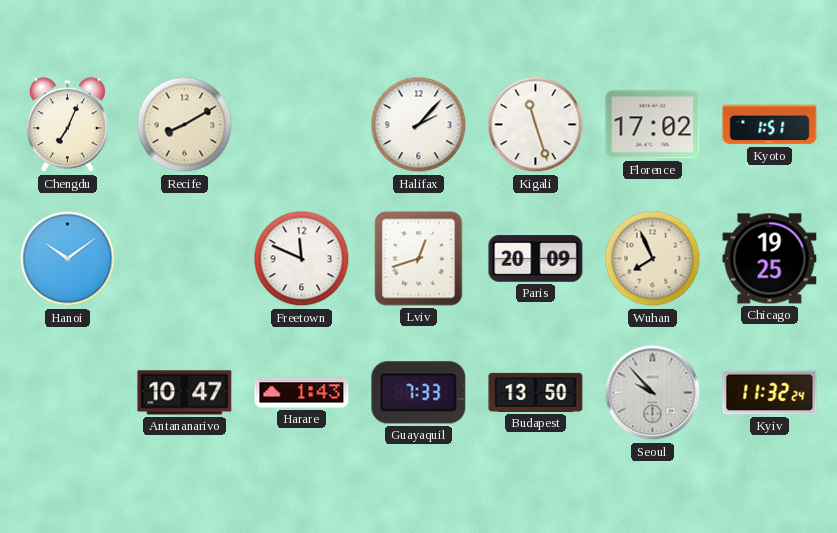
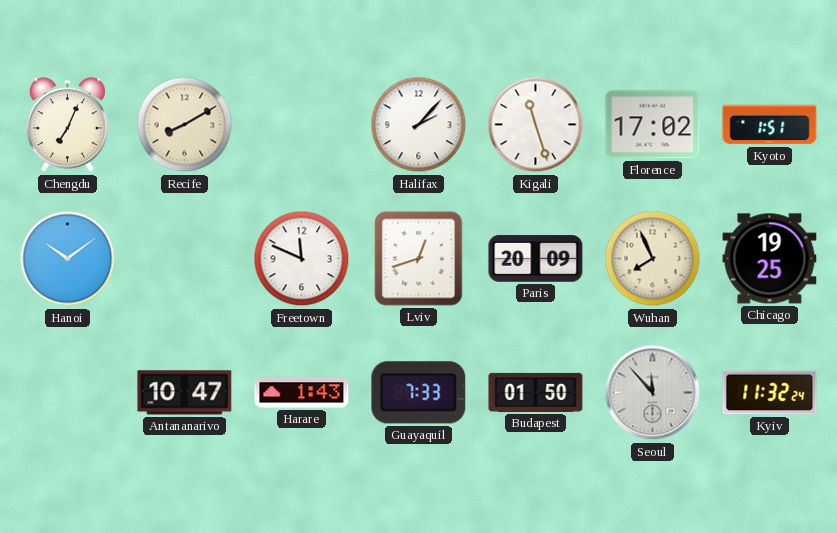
Budapest: 13:50 -> 01:50
Seoul: 9:53 -> 11:53
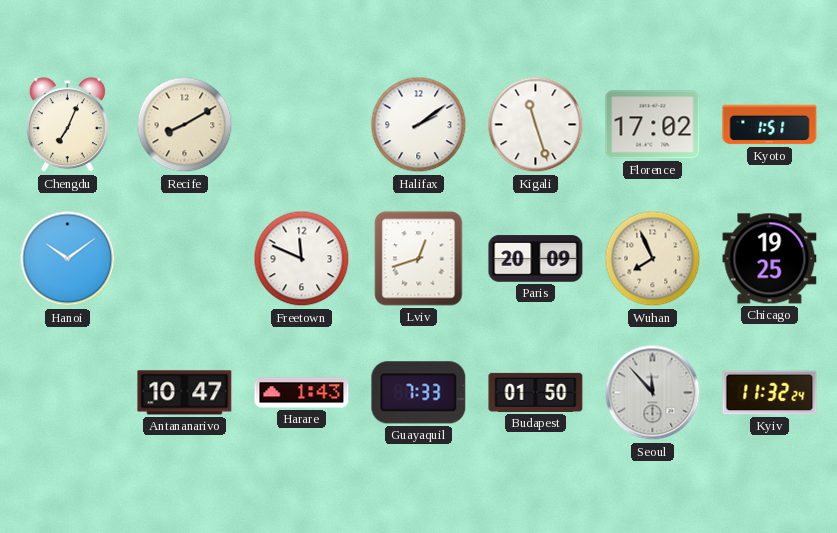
Halifax: 2:07 -> 2:09
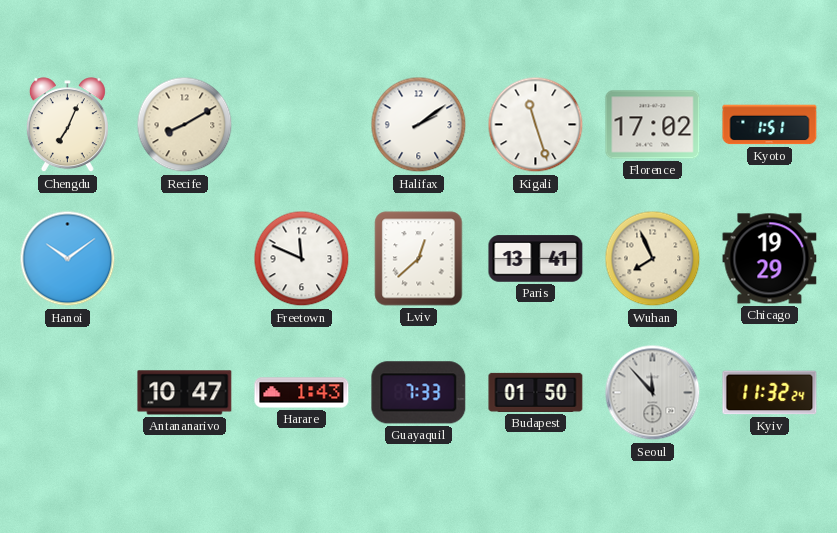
Lviv: 12:42 -> 12:38
Paris: 20:09 -> 13:41
Chicago: 19:25 -> 19:29
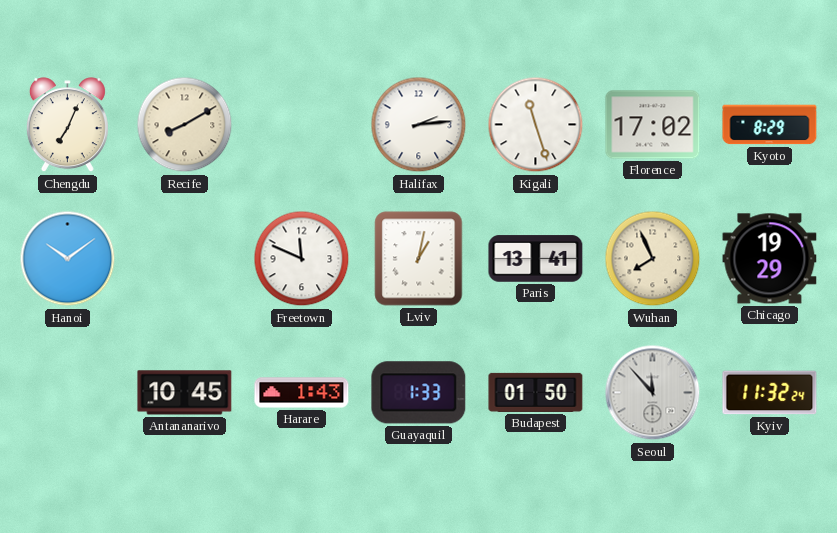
Halifax: 2:09 -> 2:14
Kyoto: 1:51 -> 8:29
Lviv: 12:38 -> 1:02
Antananarivo: 10:47 -> 10:45
Guayaquil: 7:33 -> 1:33
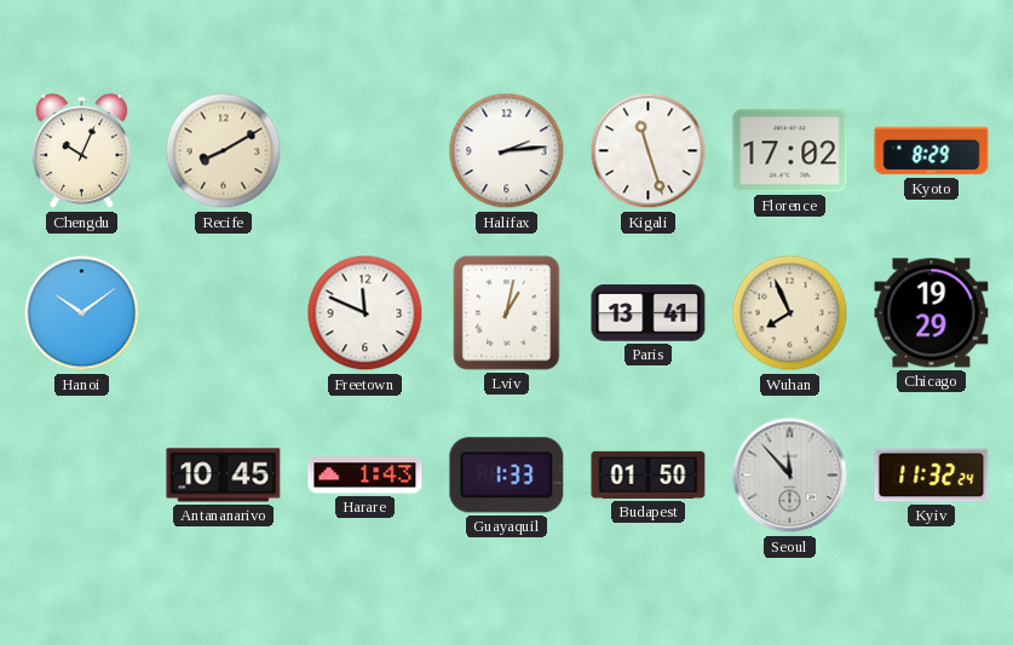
Chengdu: 7:04 -> 10:04
